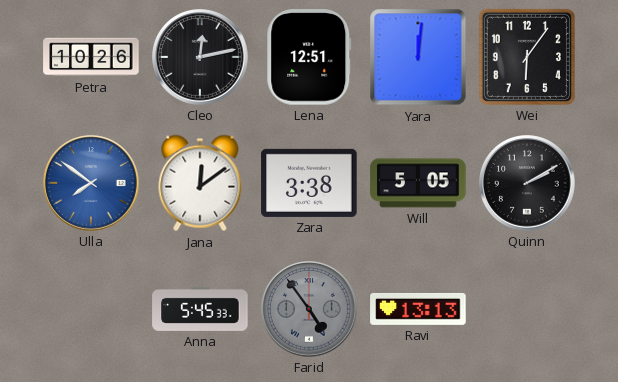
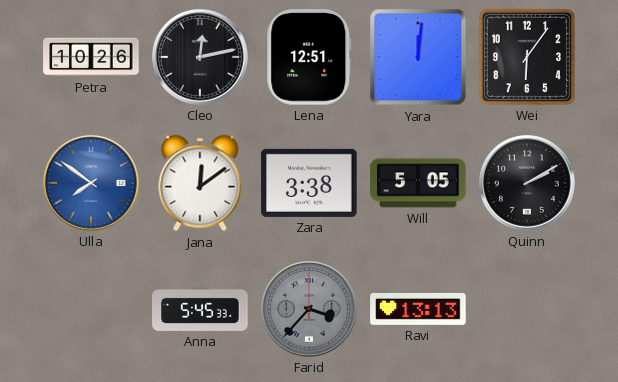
Farid: 4:54 -> 3:37
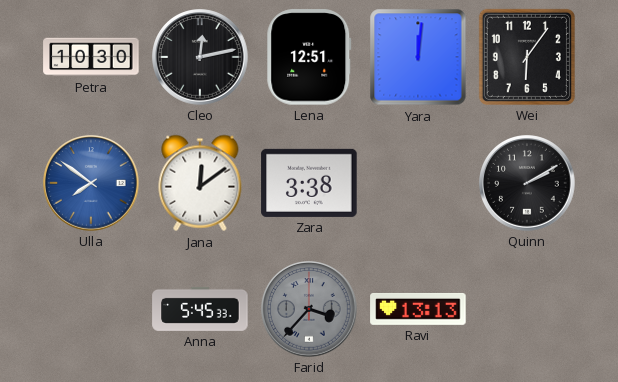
Petra: 10:26 -> 10:30
Will: 5:05 -> none
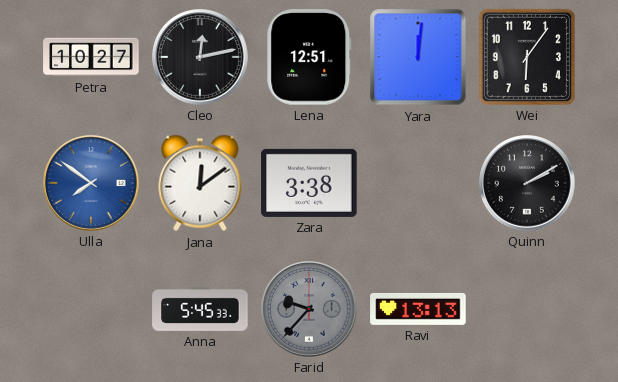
Petra: 10:30 -> 10:27
Farid: 3:37 -> 9:37
